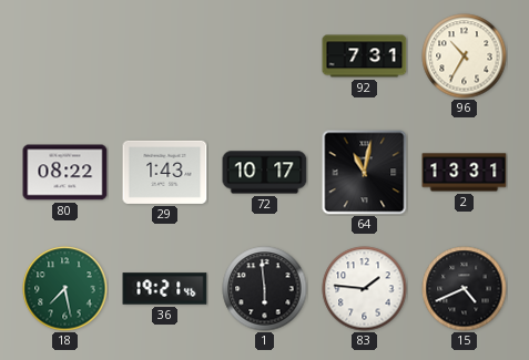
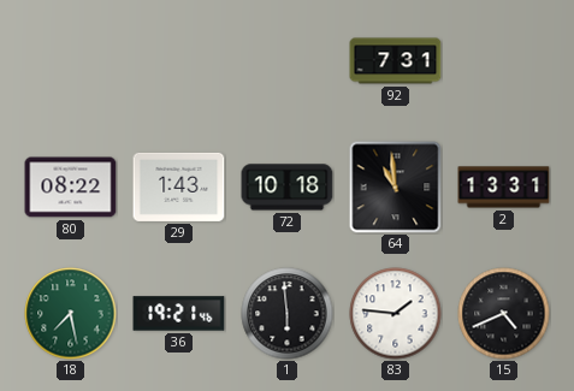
96: 10:35 -> none
72: 10:17 -> 10:18
64: 11:02 -> 10:59
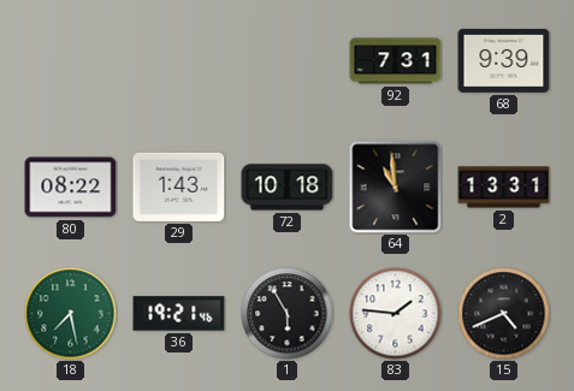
68: none -> 9:39
1: 5:59 -> 5:55
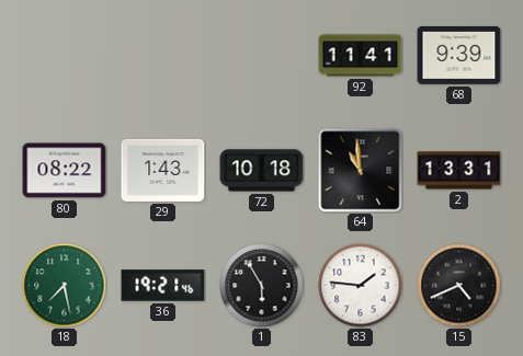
92: 7:31 -> 11:41
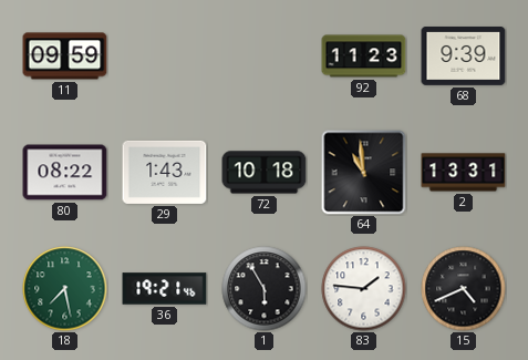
11: none -> 09:59
92: 11:41 -> 11:23
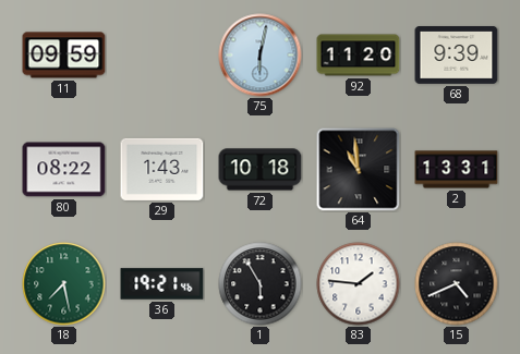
75: none -> 6:02
92: 11:23 -> 11:20
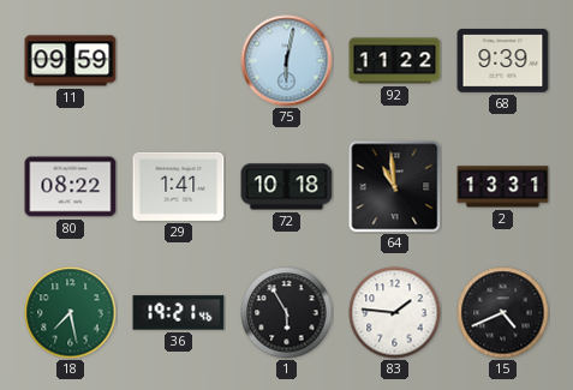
92: 11:20 -> 11:22
29: 1:43 -> 1:41
